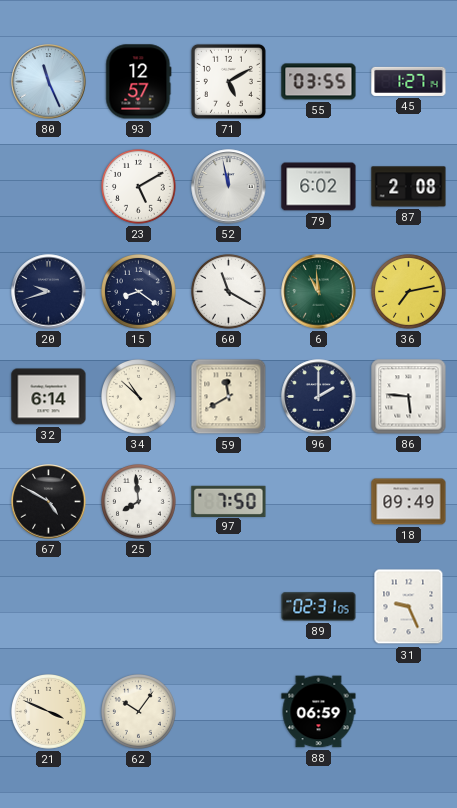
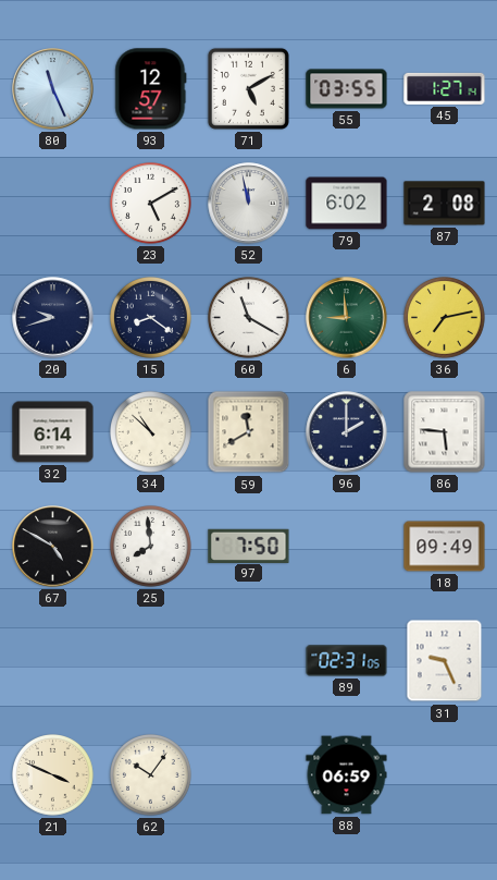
6: 10:59 -> 8:59
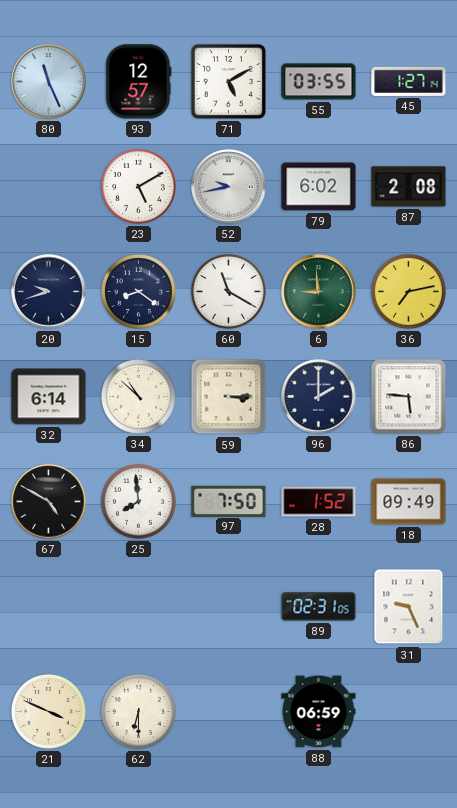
52: 11:58 -> 9:43
59: 11:40 -> 3:15
28: none -> 1:52
62: 10:06 -> 6:30
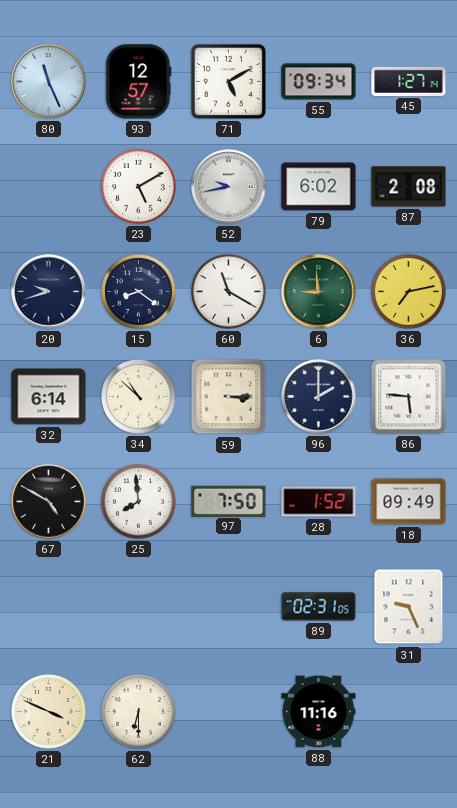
55: 03:55 -> 09:34
88: 06:59 -> 11:16
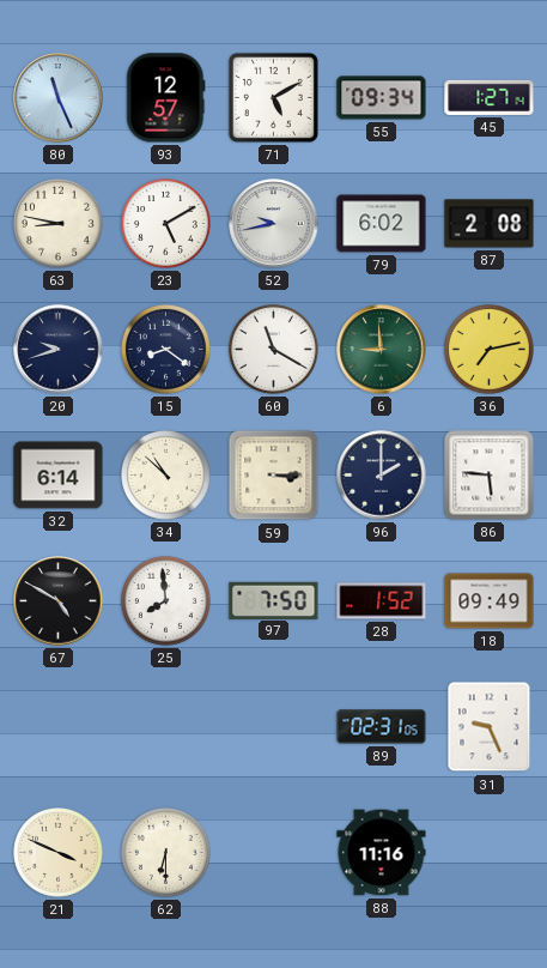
63: none -> 8:47
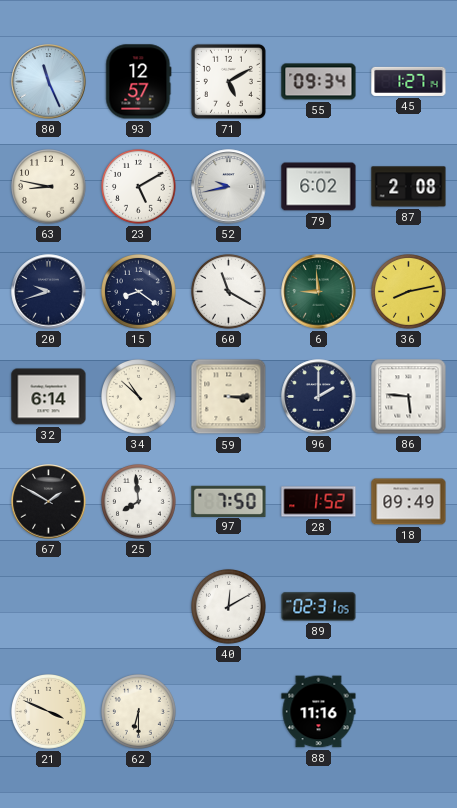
36: 7:13 -> 8:13
67: 4:50 -> 1:50
40: none -> 12:10
31: 9:26 -> none
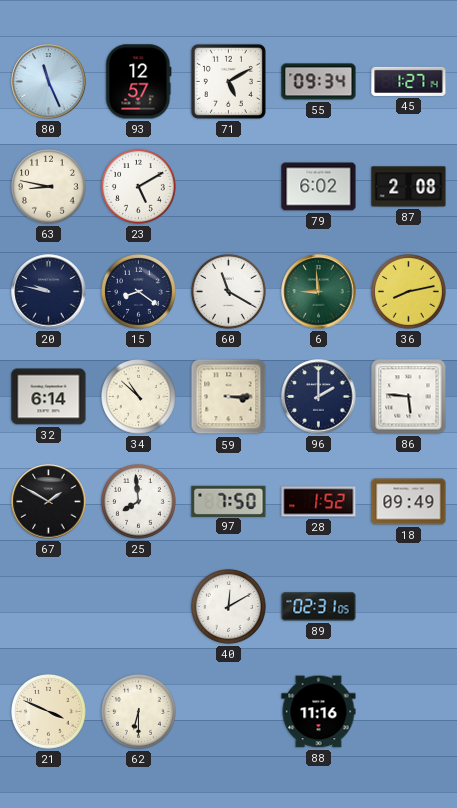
52: 9:43 -> none
20: 9:42 -> 9:47
